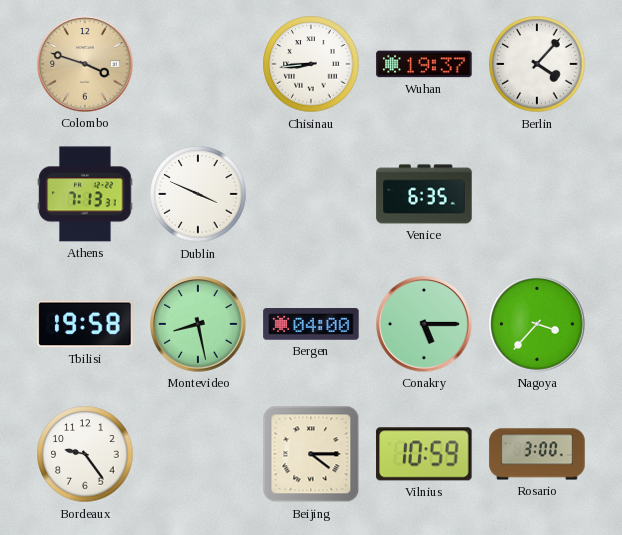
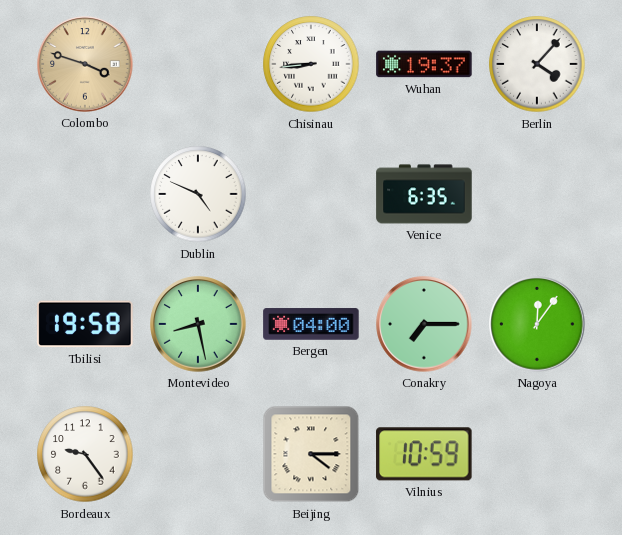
Athens: 7:13 -> none
Dublin: 3:49 -> 4:49
Conakry: 5:15 -> 7:15
Nagoya: 3:37 -> 12:06
Rosario: 3:00 -> none
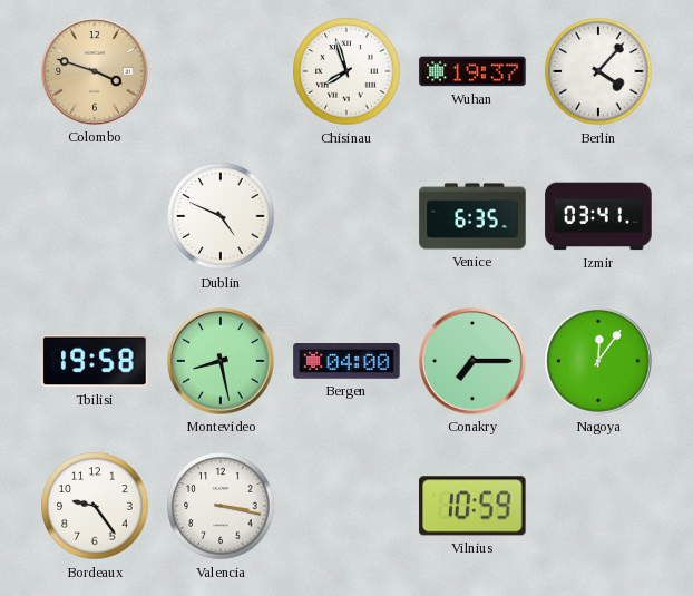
Chisinau: 8:44 -> 7:57
Izmir: none -> 03:41
Valencia: none -> 3:17
Beijing: 4:15 -> none
